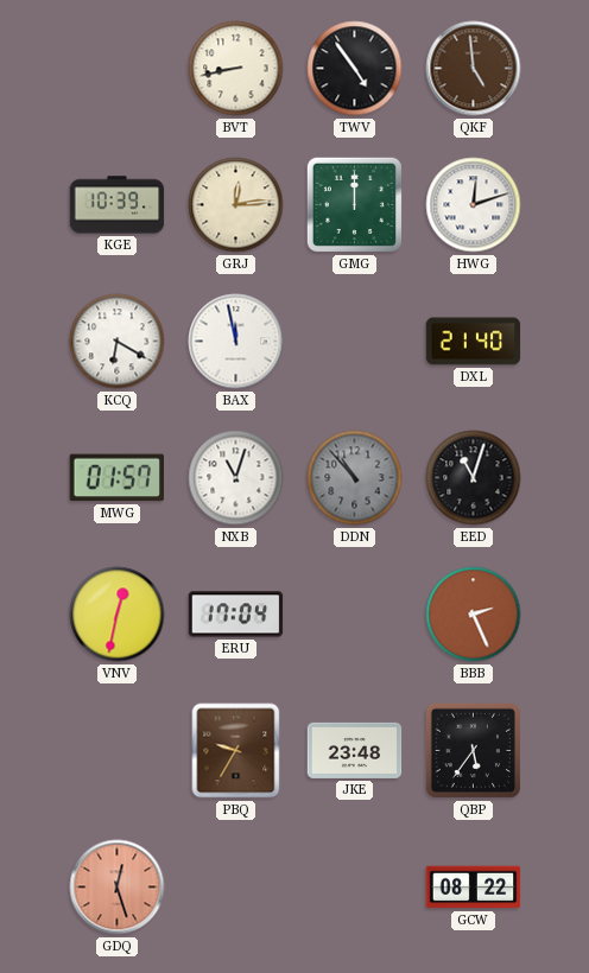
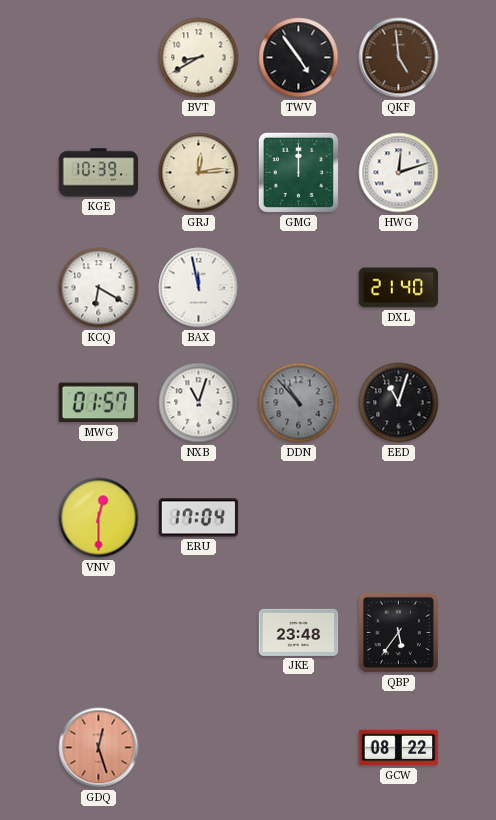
BVT: 8:43 -> 8:40
VNV: 12:32 -> 12:30
BBB: 2:26 -> none
PBQ: 9:35 -> none
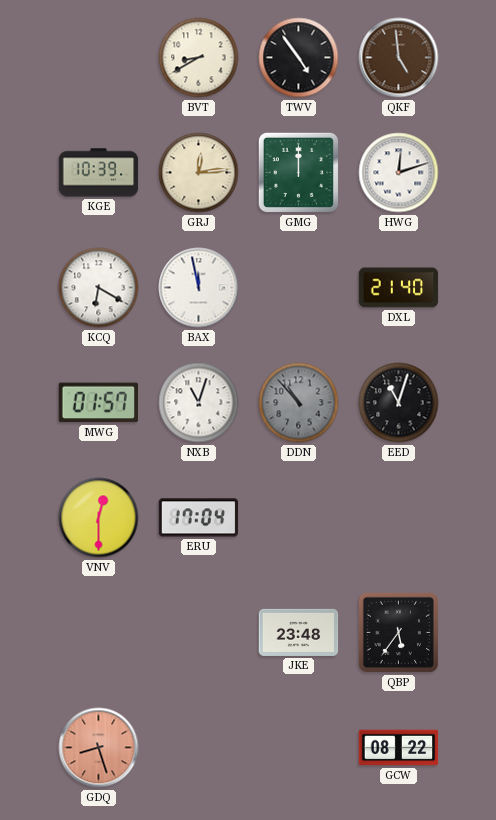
GDQ: 12:27 -> 8:27
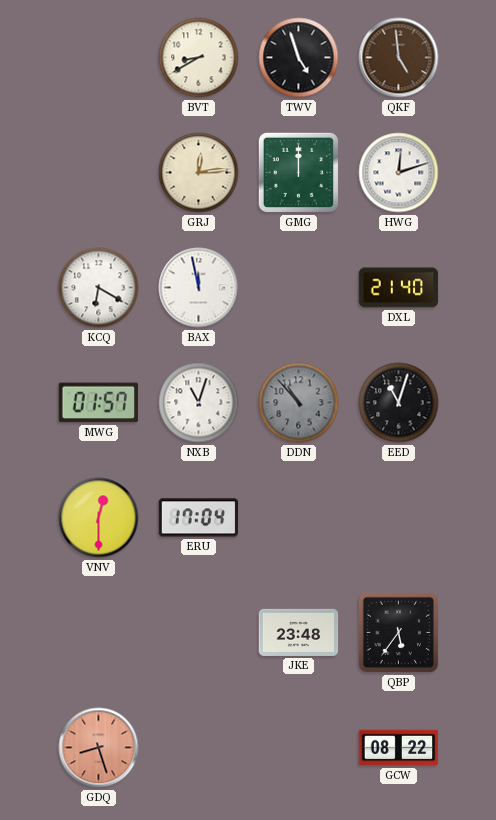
TWV: 4:54 -> 4:57
KGE: 10:39 -> none
